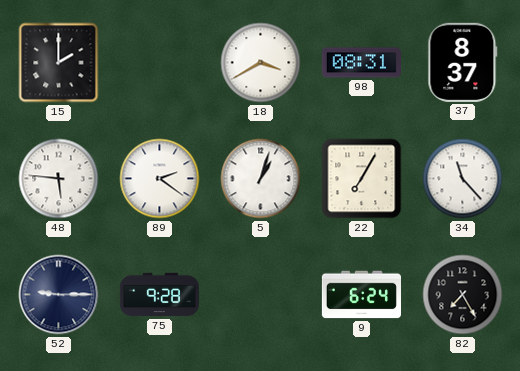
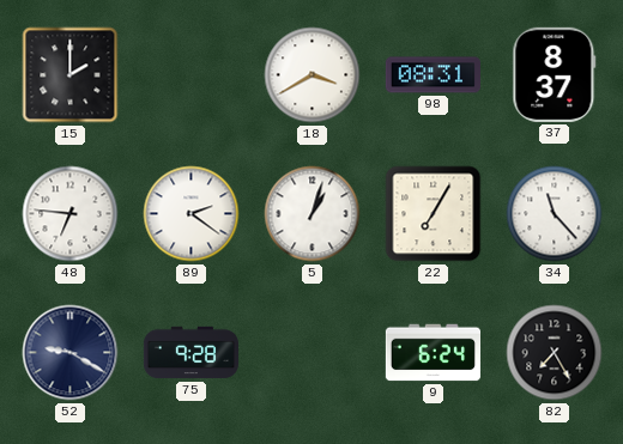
48: 5:46 -> 6:46
52: 9:15 -> 9:20
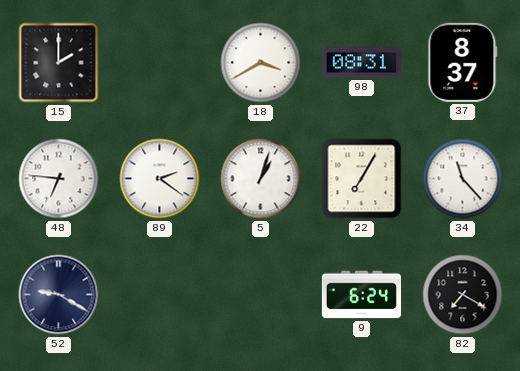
75: 9:28 -> none
82: 7:25 -> 7:20
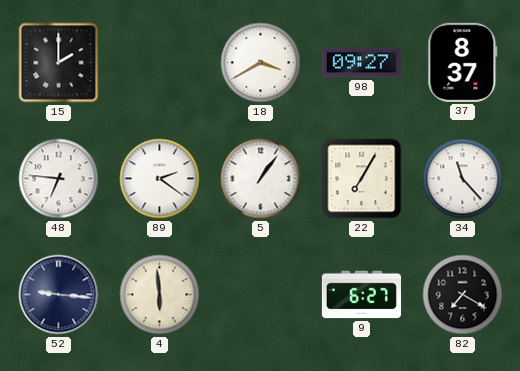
98: 08:31 -> 09:27
5: 1:03 -> 1:06
52: 9:20 -> 9:16
4: none -> 5:59
9: 6:24 -> 6:27
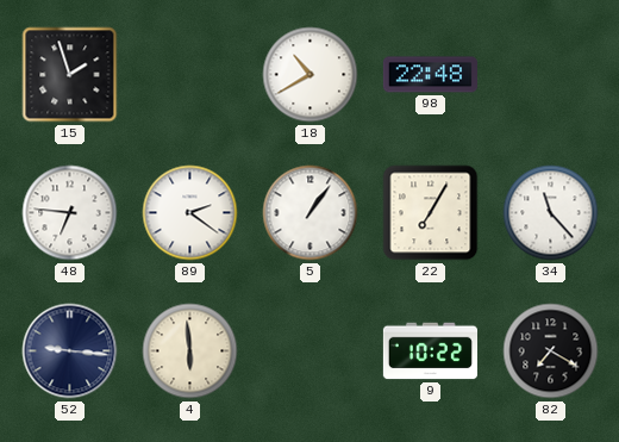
15: 2:00 -> 1:57
18: 3:40 -> 10:40
98: 09:27 -> 22:48
37: 8:37 -> none
9: 6:27 -> 10:22
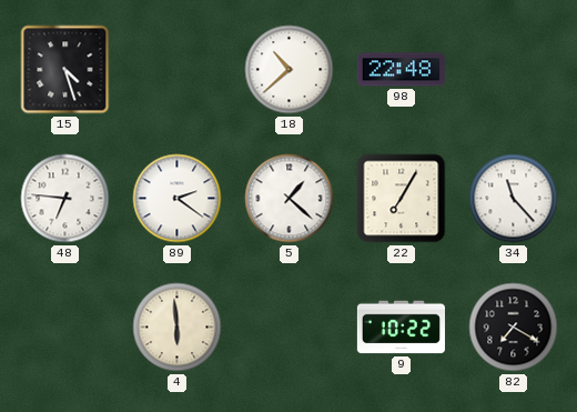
15: 1:57 -> 4:27
18: 10:40 -> 10:38
5: 1:06 -> 1:22
52: 9:16 -> none
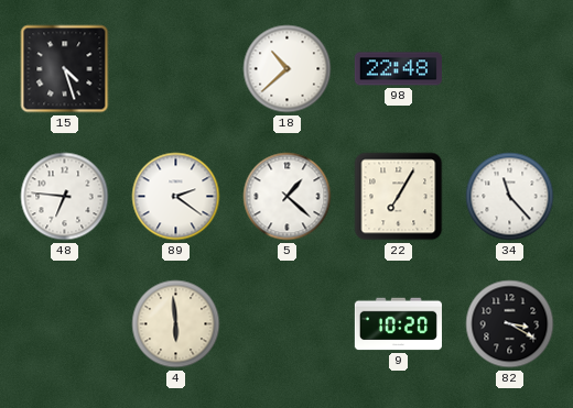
9: 10:22 -> 10:20
82: 7:20 -> 3:20
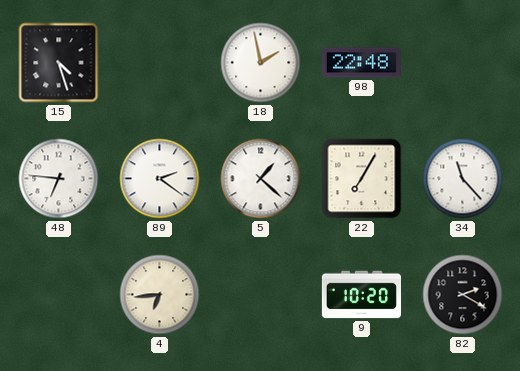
18: 10:38 -> 1:58
4: 5:59 -> 6:44
82: 3:20 -> 2:20
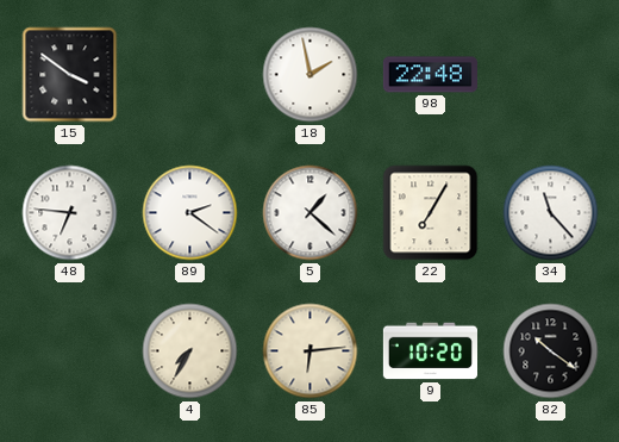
15: 4:27 -> 3:51
4: 6:44 -> 7:35
85: none -> 6:14
82: 2:20 -> 10:21
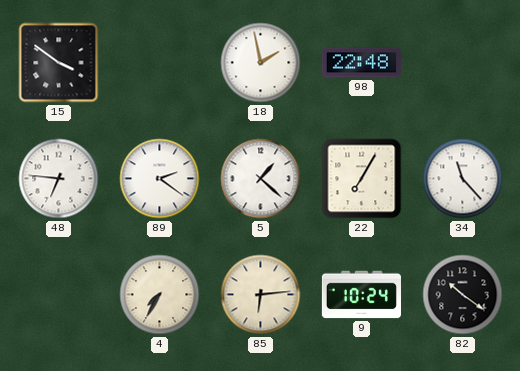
9: 10:20 -> 10:24
